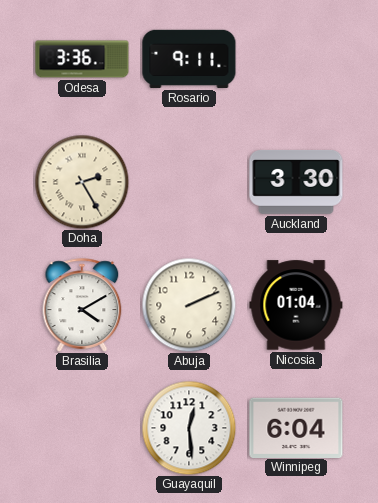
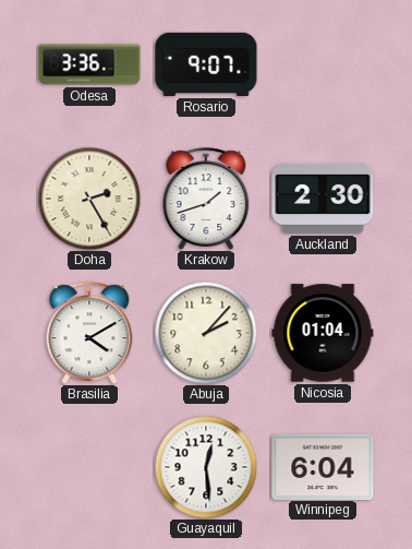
Rosario: 9:11 -> 9:07
Krakow: none -> 1:42
Auckland: 3:30 -> 2:30
Abuja: 2:11 -> 2:07
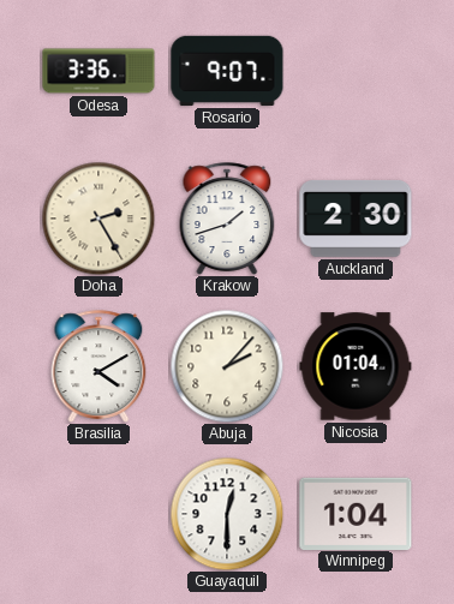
Guayaquil: 12:29 -> 12:30
Winnipeg: 6:04 -> 1:04
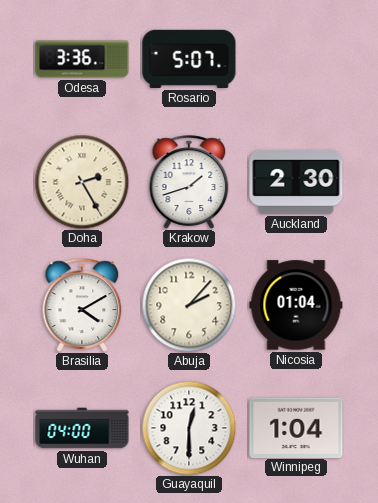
Rosario: 9:07 -> 5:07
Wuhan: none -> 04:00
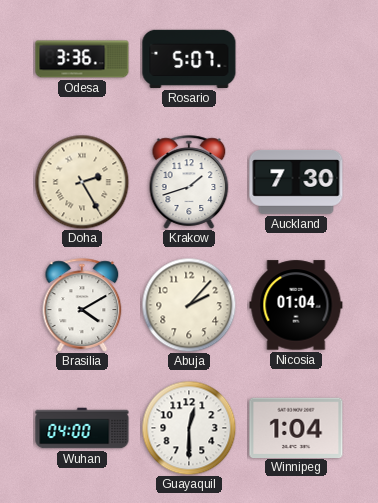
Auckland: 2:30 -> 7:30
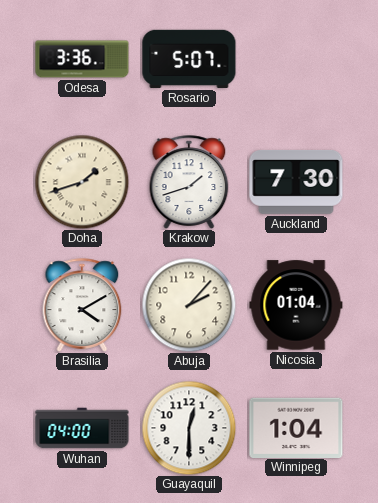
Doha: 2:25 -> 1:42
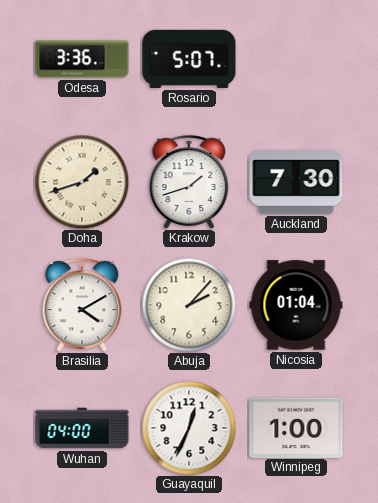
Guayaquil: 12:30 -> 12:34
Winnipeg: 1:04 -> 1:00
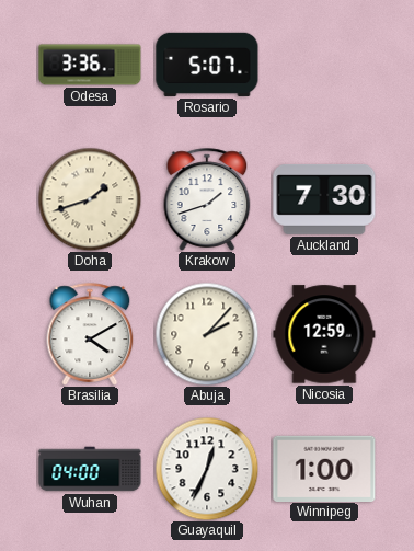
Nicosia: 01:04 -> 12:59
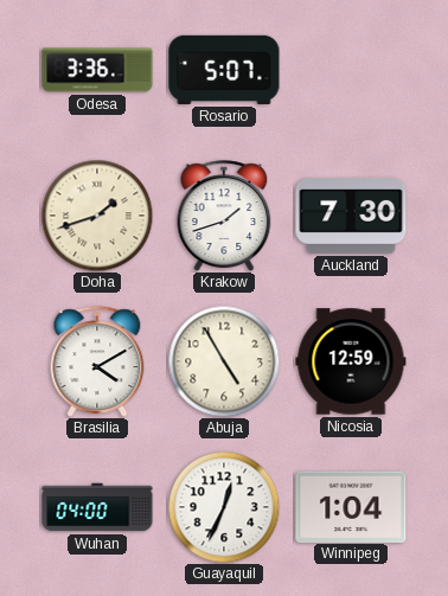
Abuja: 2:07 -> 4:55
Winnipeg: 1:00 -> 1:04
